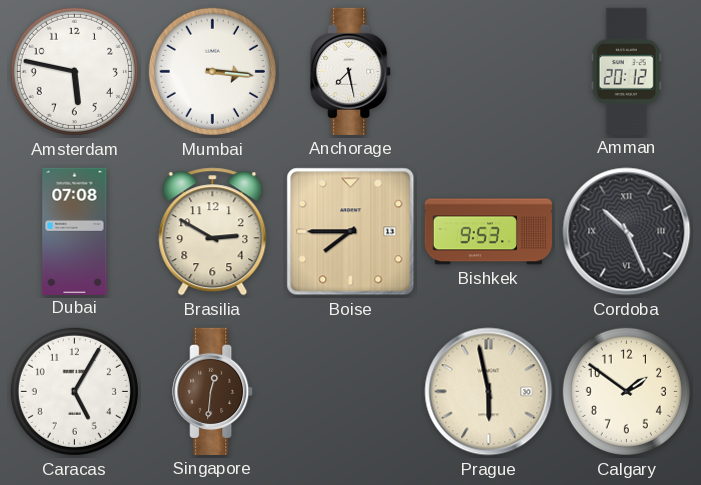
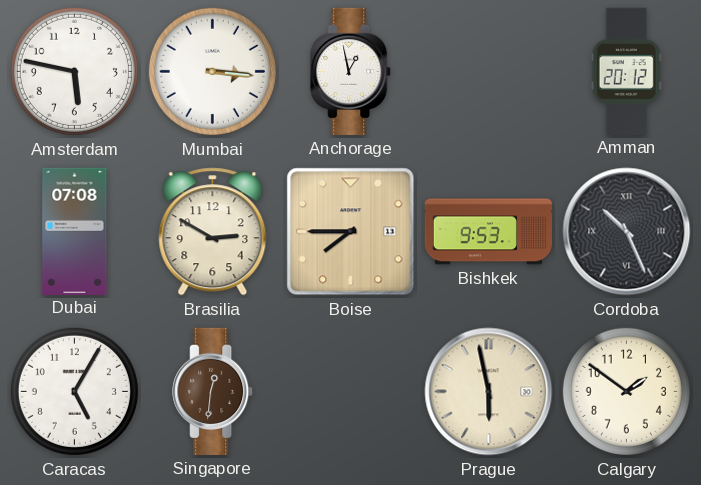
Anchorage: 7:28 -> 12:58
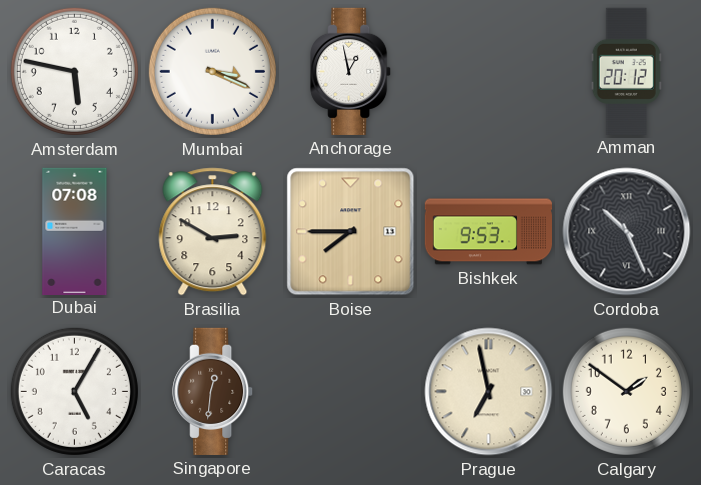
Mumbai: 3:16 -> 3:19
Prague: 5:58 -> 6:58
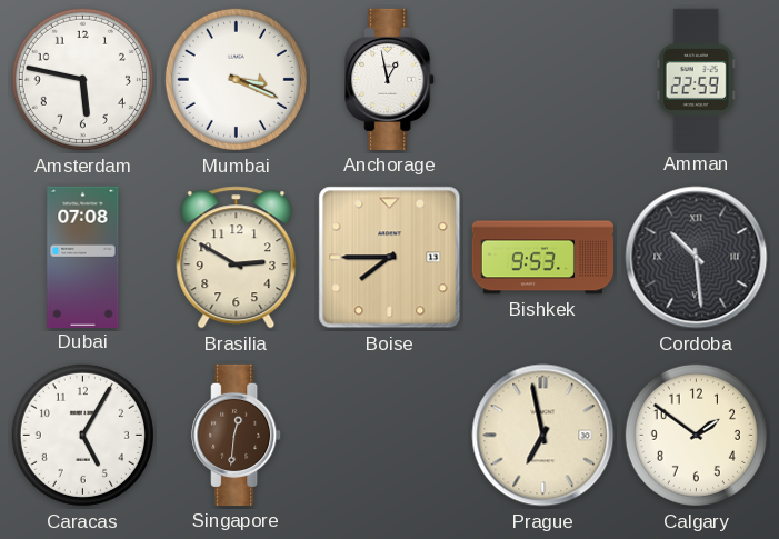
Amman: 20:12 -> 22:59
Cordoba: 10:26 -> 10:29
